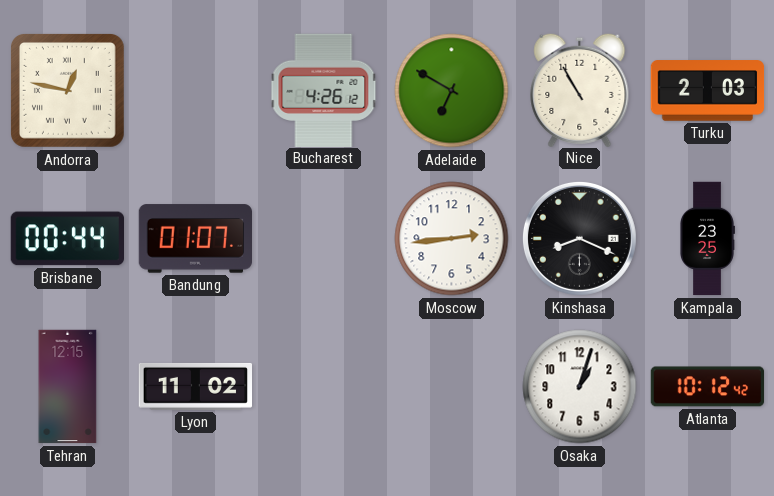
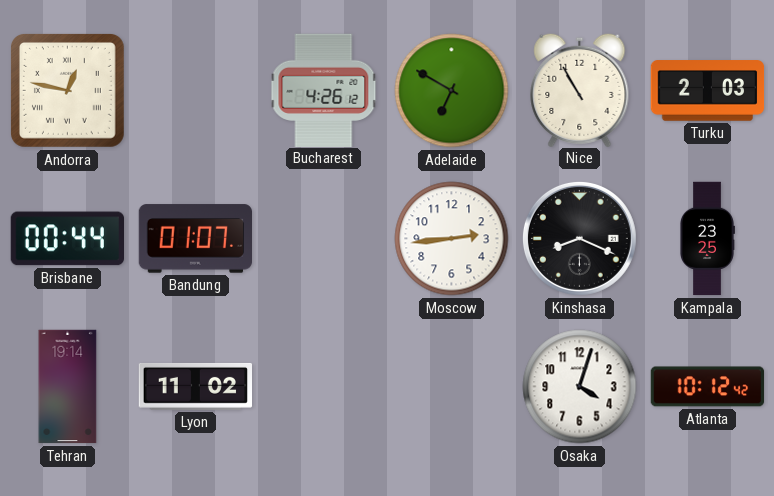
Tehran: 12:15 -> 19:14
Osaka: 1:03 -> 4:03
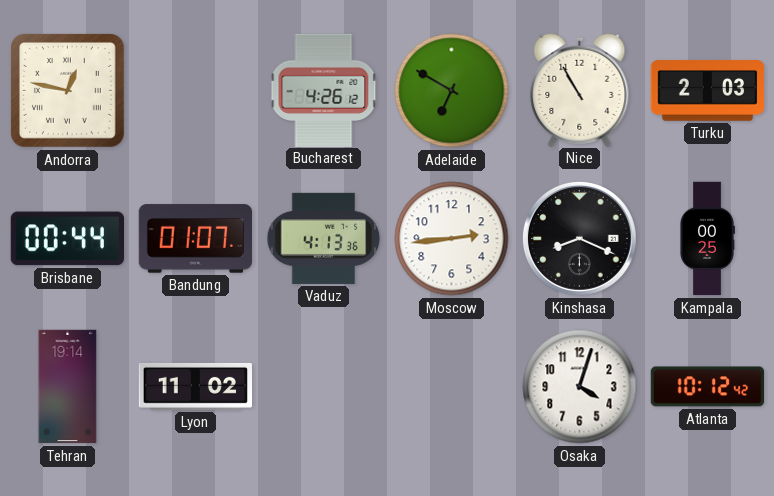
Vaduz: none -> 4:13
Kampala: 23:25 -> 00:25
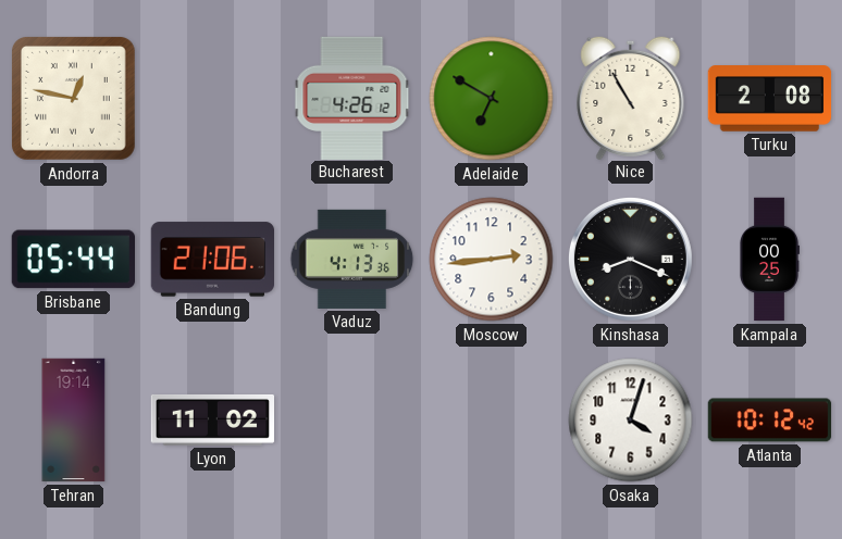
Turku: 2:03 -> 2:08
Brisbane: 00:44 -> 05:44
Bandung: 01:07 -> 21:06
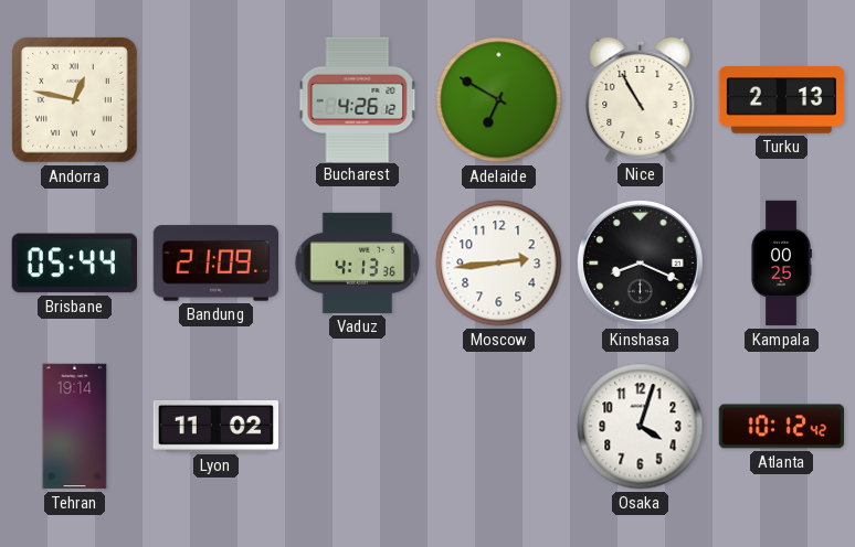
Turku: 2:08 -> 2:13
Bandung: 21:06 -> 21:09
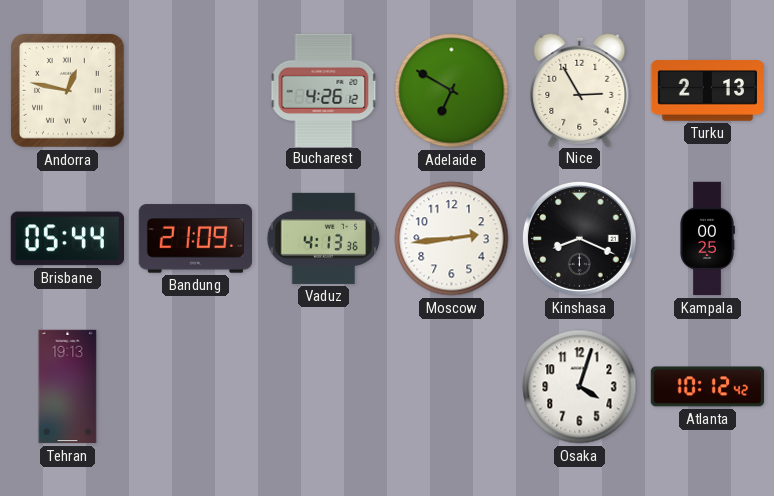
Nice: 10:55 -> 2:55
Tehran: 19:14 -> 19:13
Lyon: 11:02 -> none
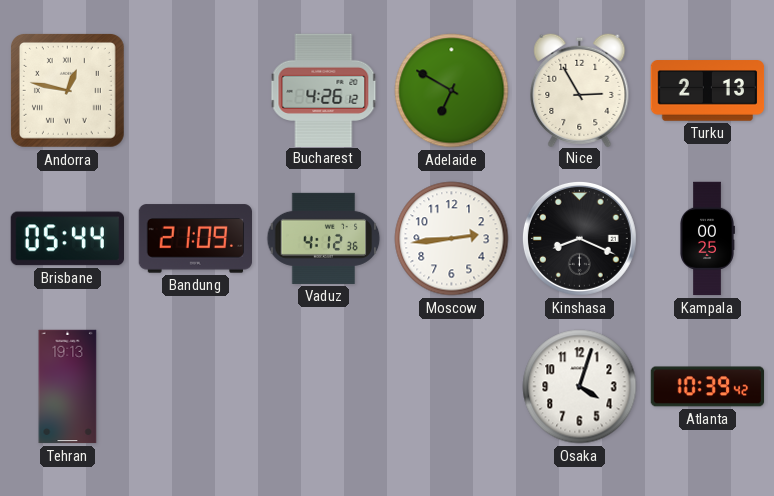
Vaduz: 4:13 -> 4:12
Atlanta: 10:12 -> 10:39
